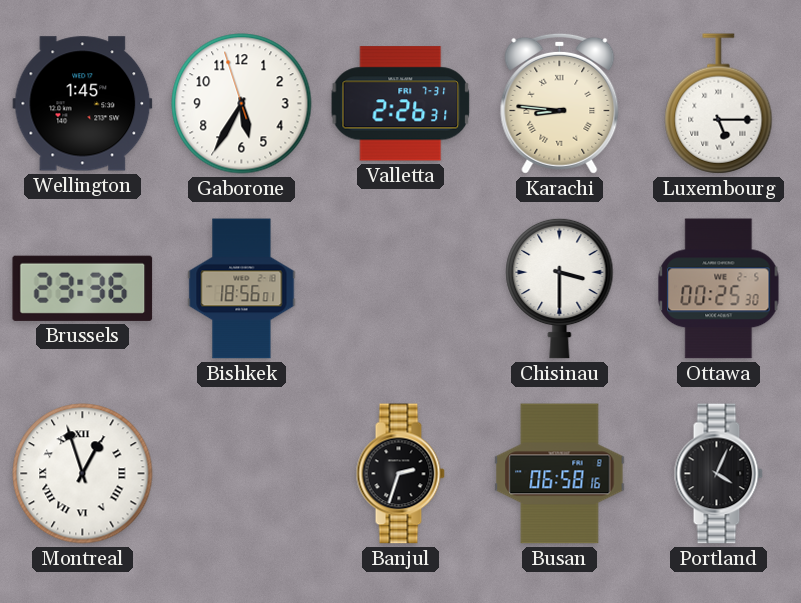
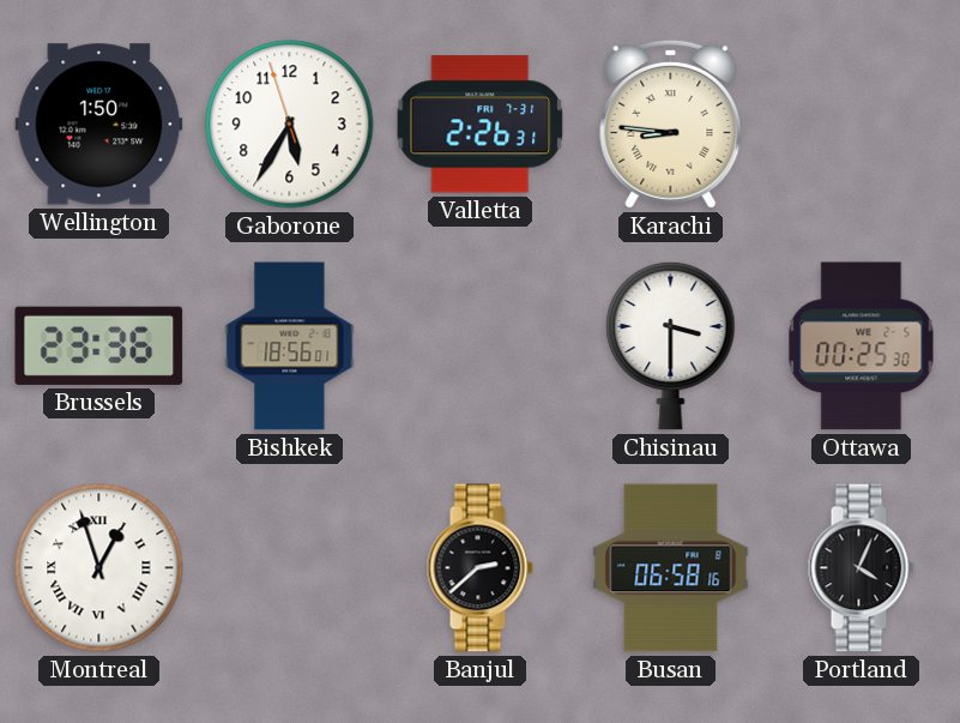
Wellington: 1:45 -> 1:50
Luxembourg: 5:15 -> none
Banjul: 2:33 -> 2:38
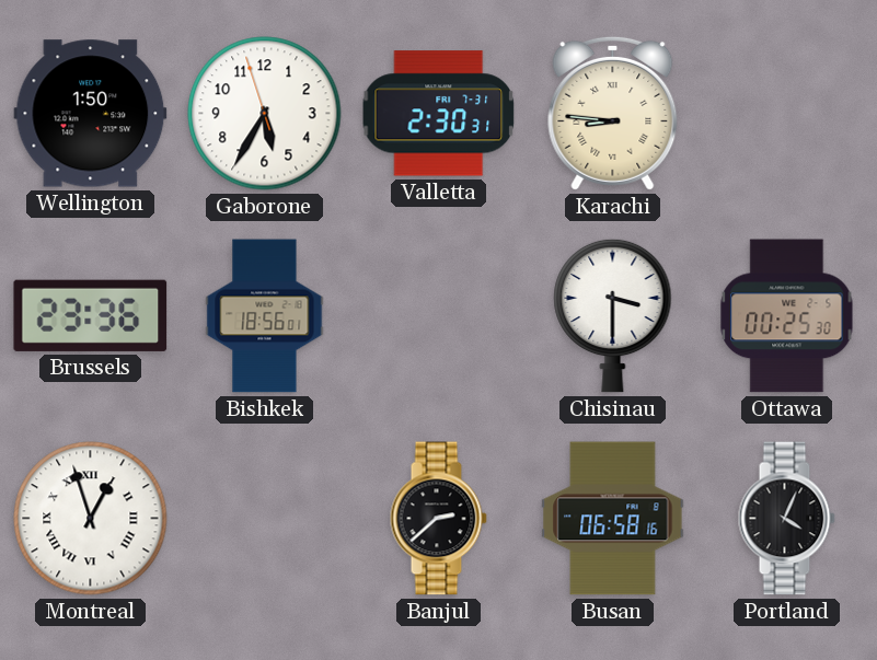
Valletta: 2:26 -> 2:30
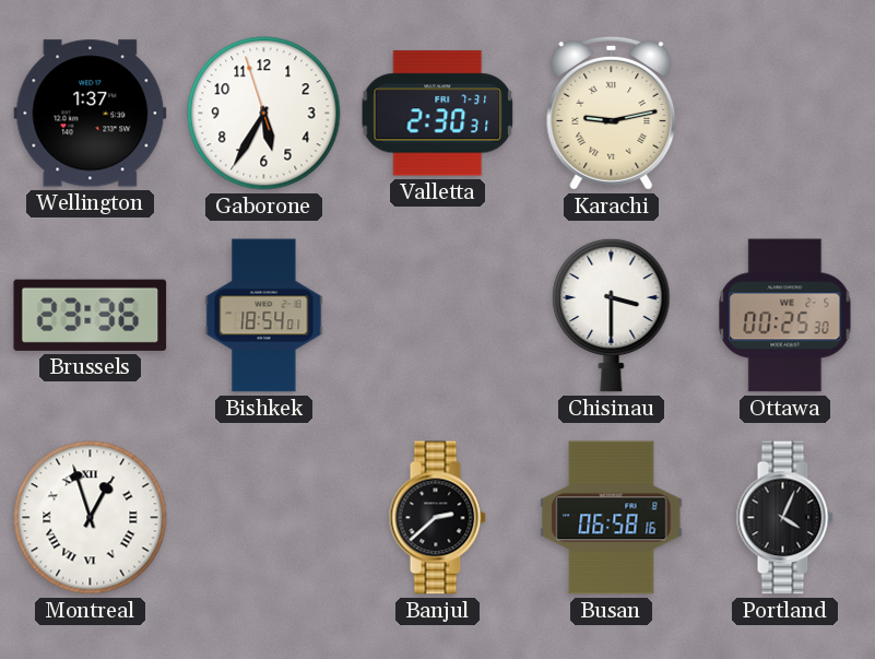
Wellington: 1:50 -> 1:37
Karachi: 8:46 -> 9:13
Bishkek: 18:56 -> 18:54
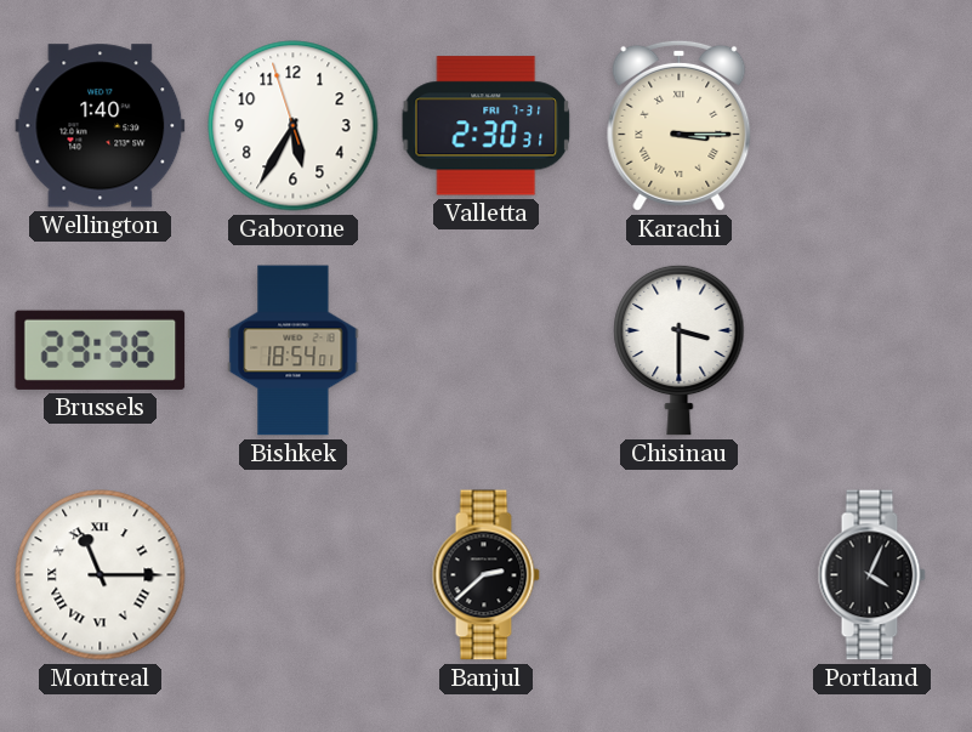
Wellington: 1:37 -> 1:40
Karachi: 9:13 -> 3:15
Ottawa: 00:25 -> none
Montreal: 12:57 -> 11:15
Busan: 06:58 -> none
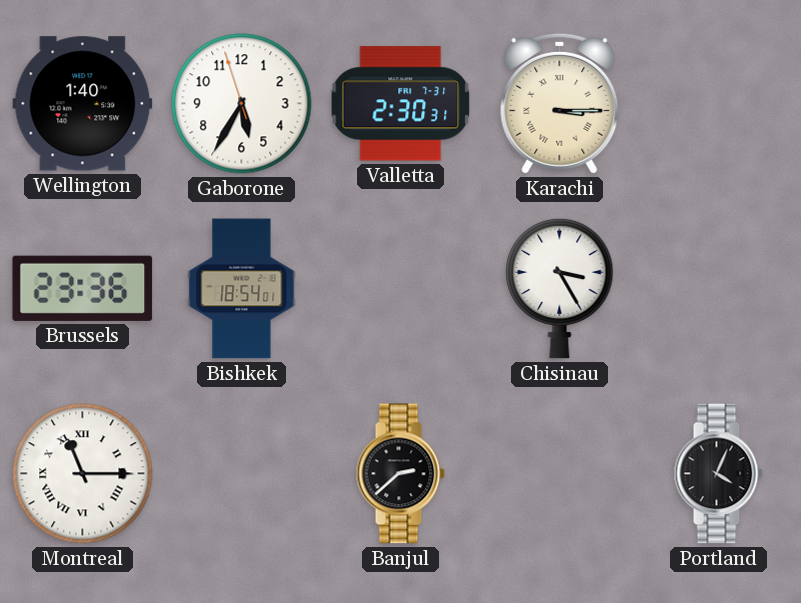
Chisinau: 3:30 -> 3:25
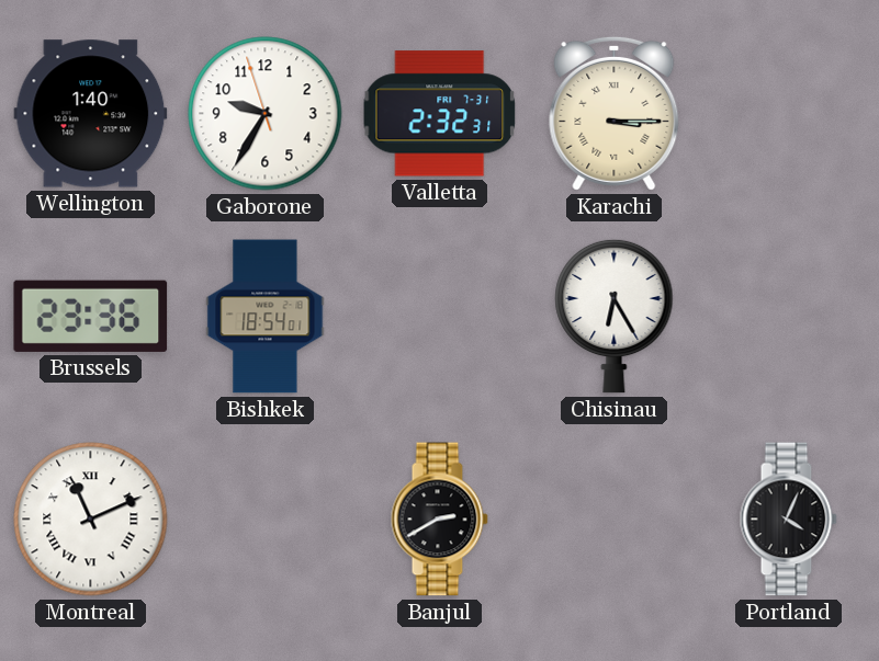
Gaborone: 5:34 -> 9:34
Valletta: 2:30 -> 2:32
Chisinau: 3:25 -> 6:25
Montreal: 11:15 -> 11:11
Banjul: 2:38 -> 2:40
